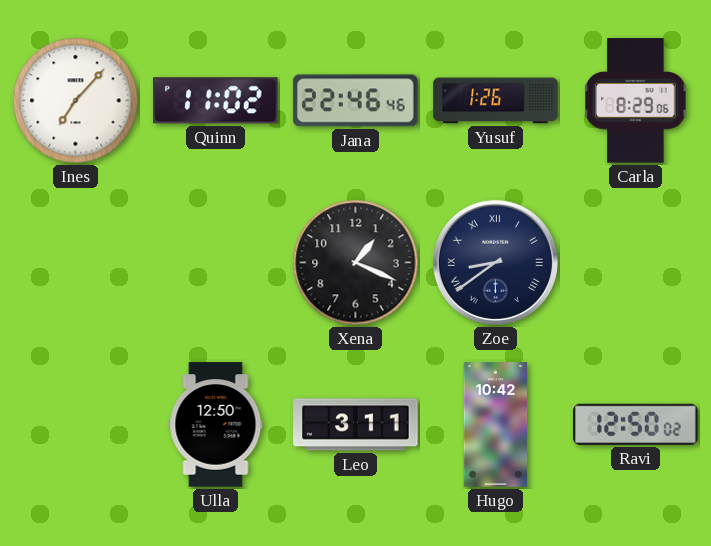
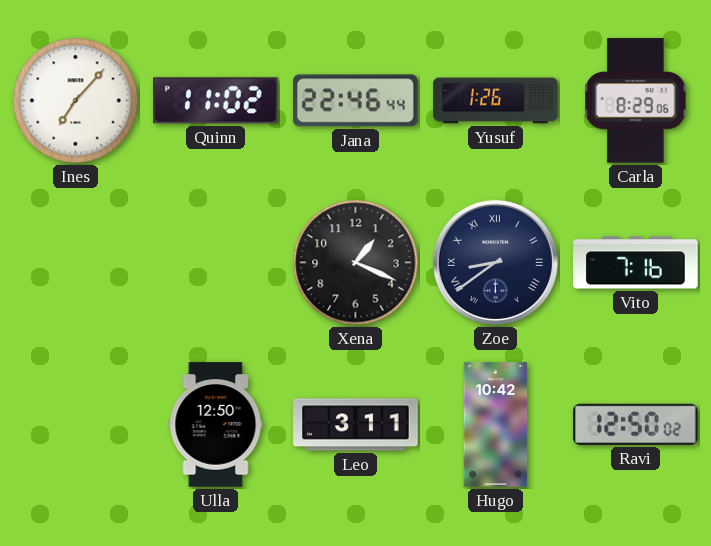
Jana: 22:46:46 -> 22:46:44
Vito: none -> 7:16
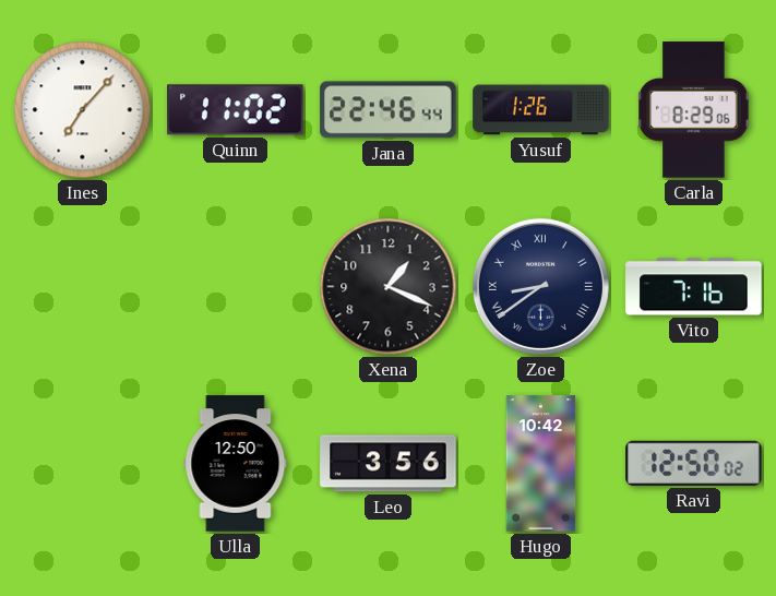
Leo: 3:11 -> 3:56
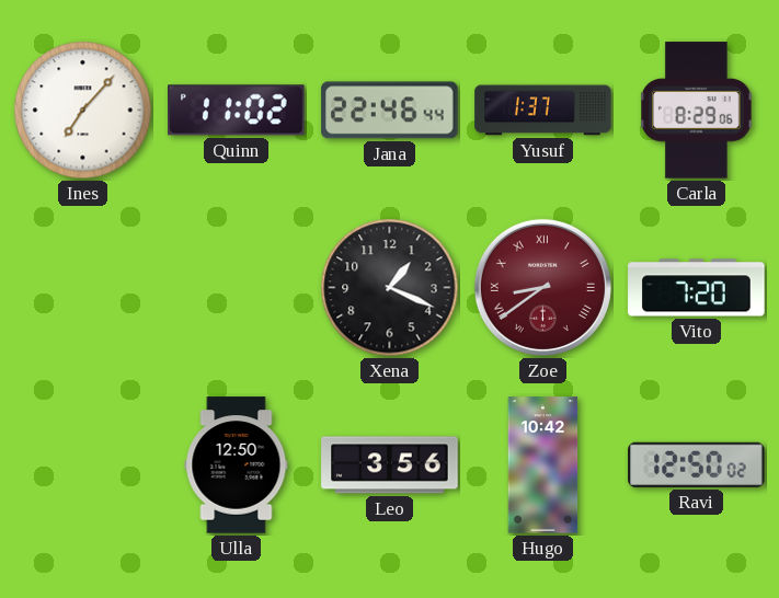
Yusuf: 1:26 -> 1:37
Zoe dial: navy -> burgundy
Vito: 7:16 -> 7:20
